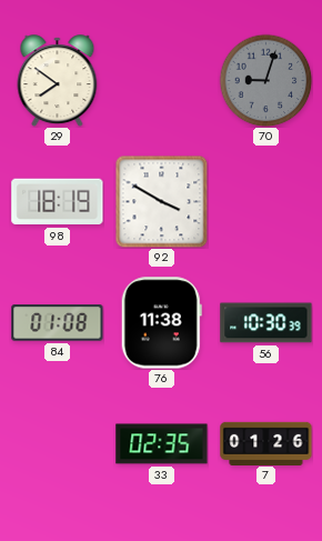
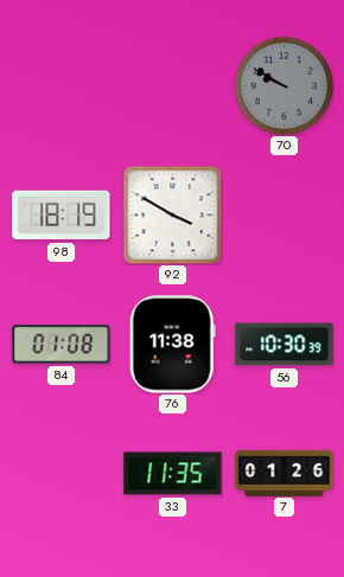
29: 7:51 -> none
70: 9:03 -> 9:50
33: 02:35 -> 11:35
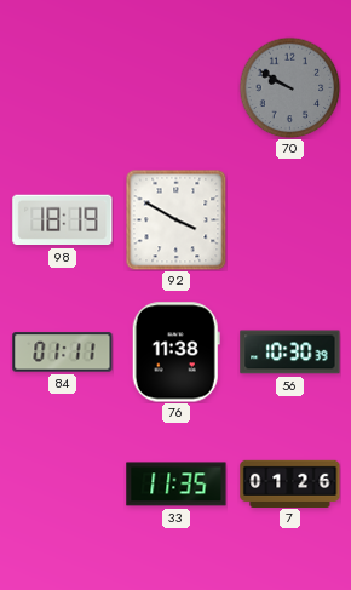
84: 01:08 -> 01:11
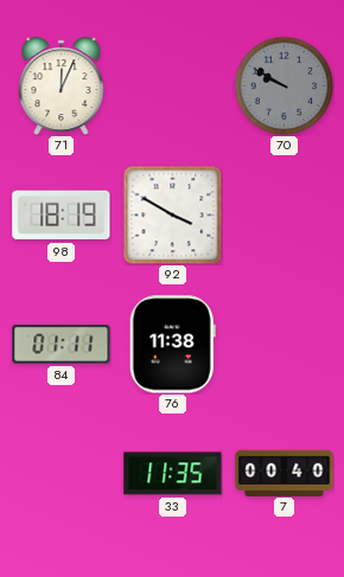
71: none -> 12:04
56: 10:30 -> none
7: 01:26 -> 00:40
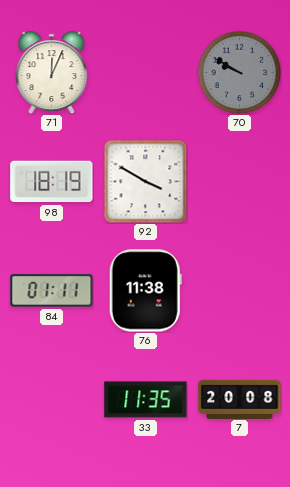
7: 00:40 -> 20:08
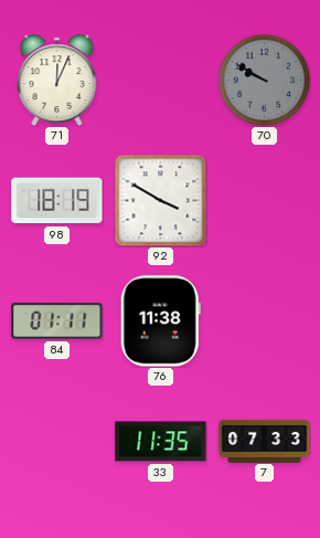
7: 20:08 -> 07:33
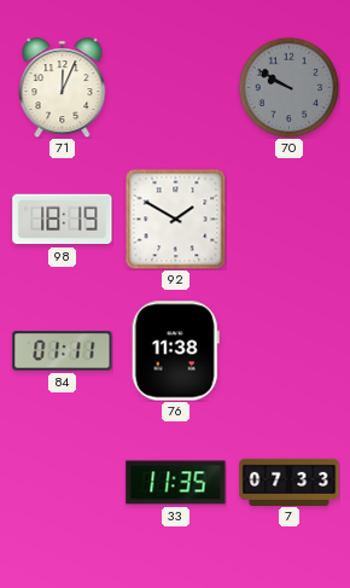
92: 3:50 -> 1:50
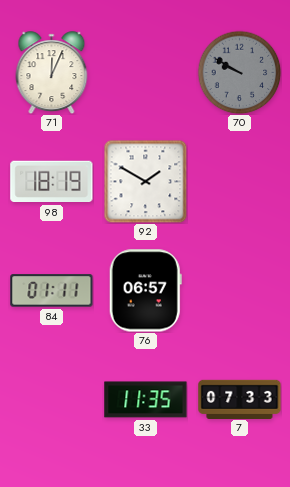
76: 11:38 -> 06:57
